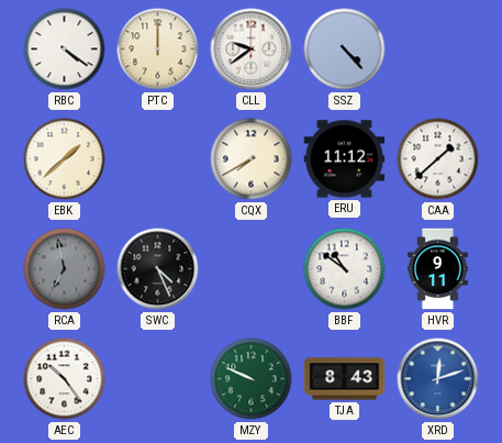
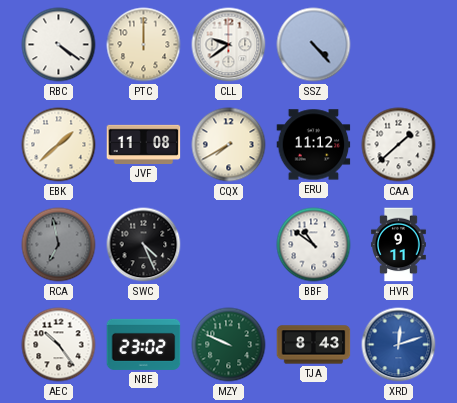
JVF: none -> 11:08
NBE: none -> 23:02
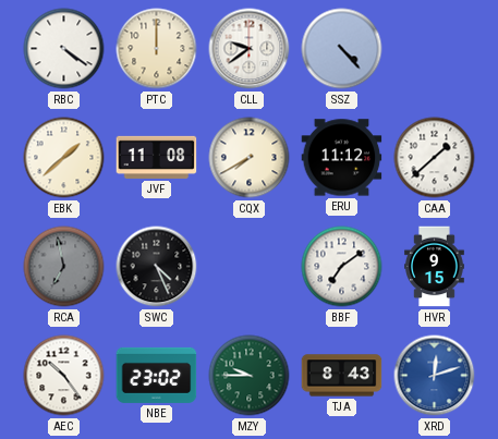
BBF: 10:51 -> 7:09
HVR: 9:11 -> 9:15
MZY: 9:49 -> 9:45
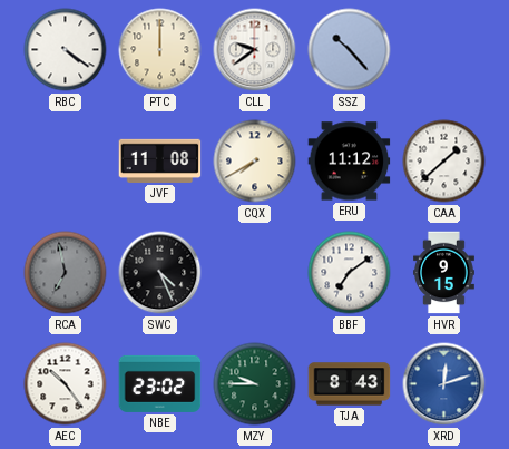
SSZ: 4:23 -> 10:23
EBK: 1:38 -> none
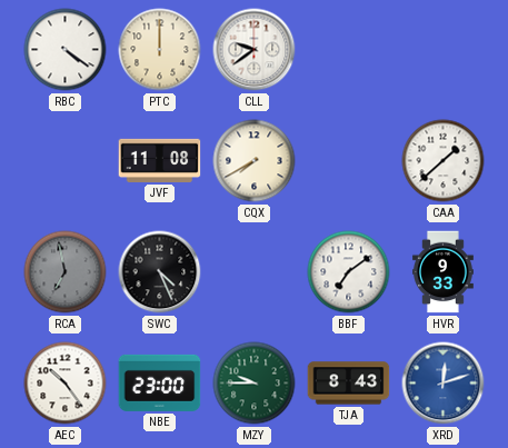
SSZ: 10:23 -> none
ERU: 11:12 -> none
HVR: 9:15 -> 9:33
NBE: 23:02 -> 23:00
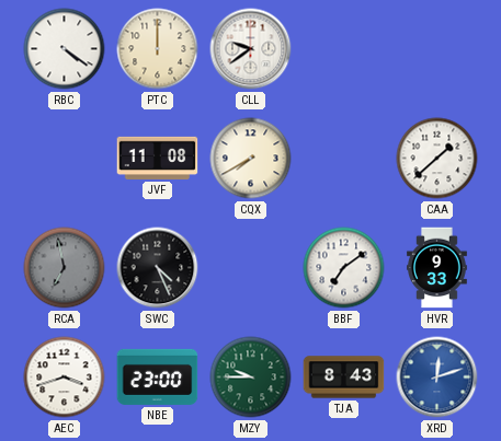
AEC: 10:24 -> 3:42
